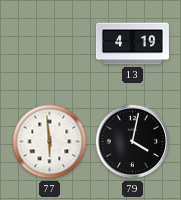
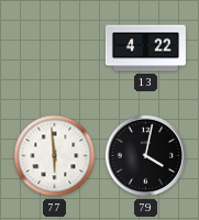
13: 4:19 -> 4:22
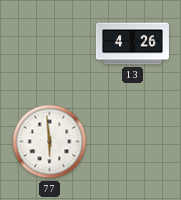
13: 4:22 -> 4:26
79: 4:02 -> none
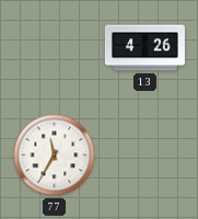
77: 5:59 -> 11:35
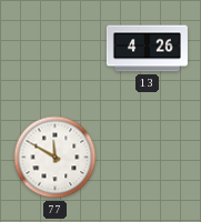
77: 11:35 -> 11:50
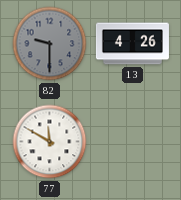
82: none -> 9:30
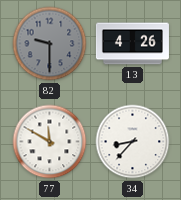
34: none -> 8:37
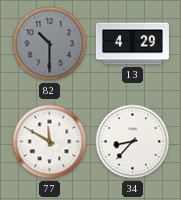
82: 9:30 -> 10:30
13: 4:26 -> 4:29
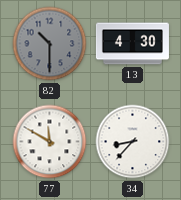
13: 4:29 -> 4:30
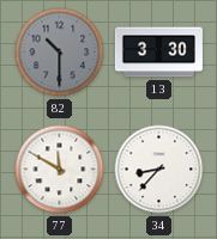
13: 4:30 -> 3:30
